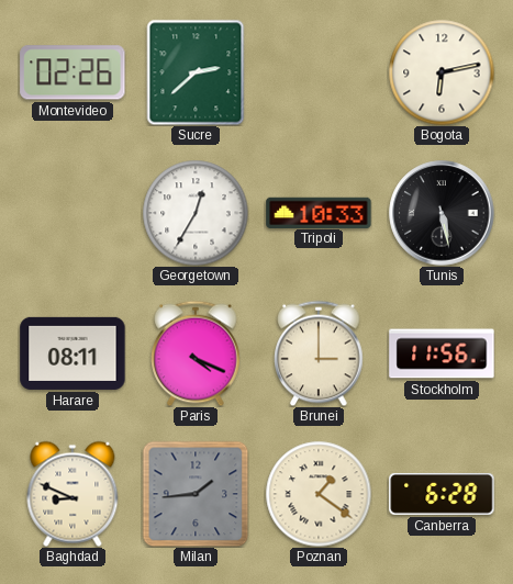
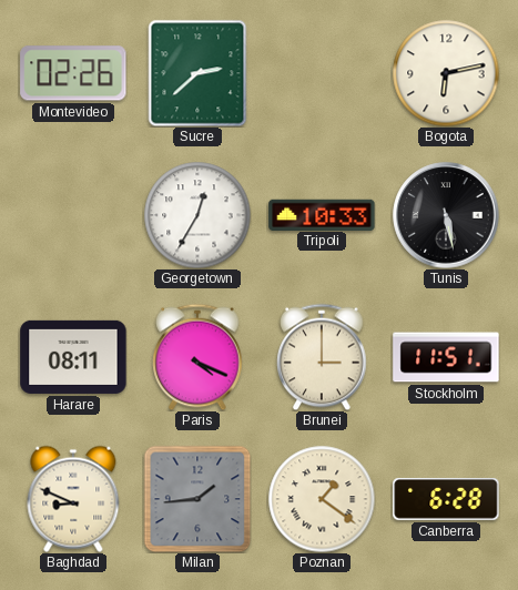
Stockholm: 11:56 -> 11:51
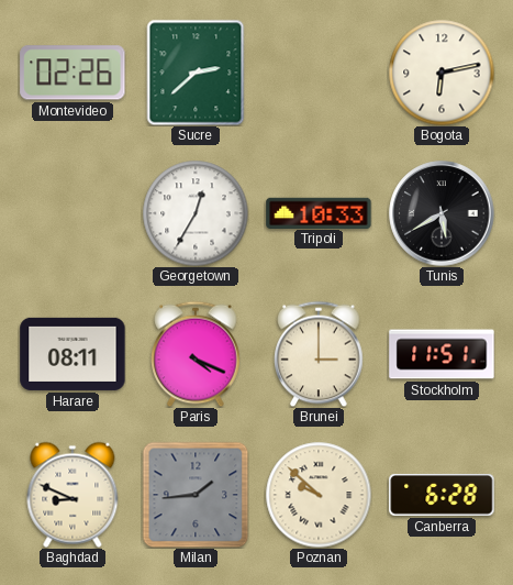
Tunis: 5:28 -> 5:40
Poznan: 1:21 -> 9:52
